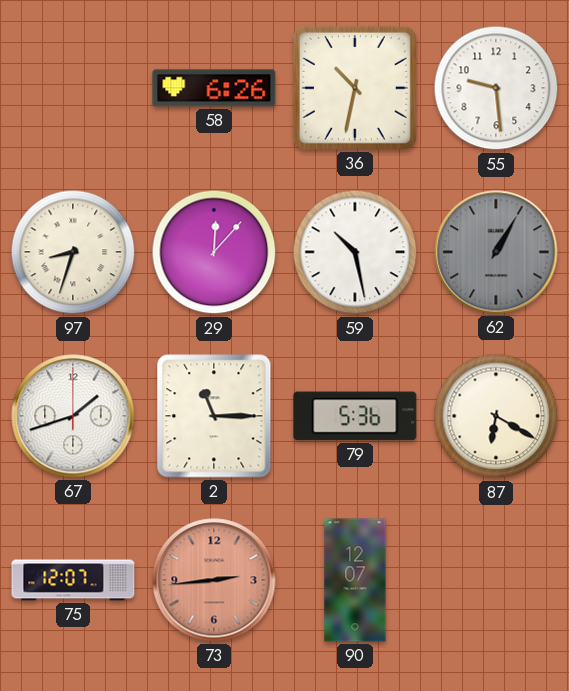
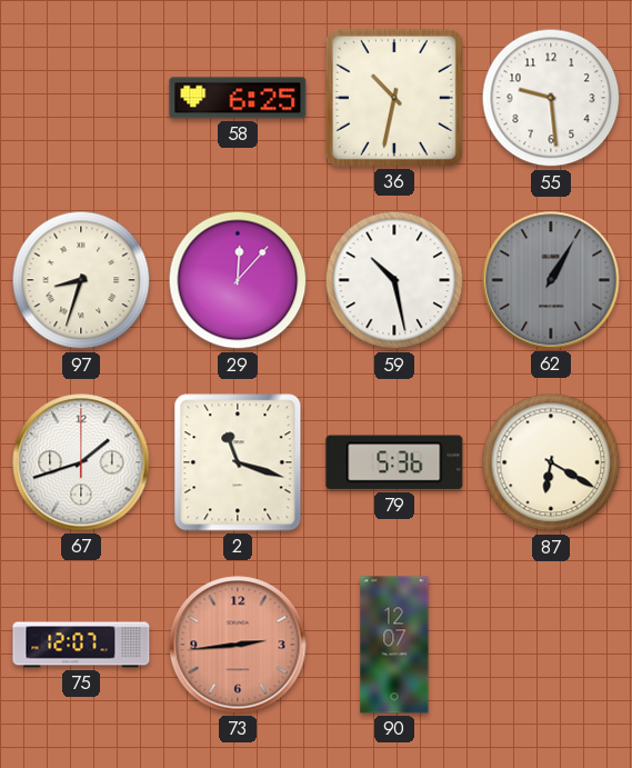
58: 6:26 -> 6:25
2: 11:15 -> 11:18
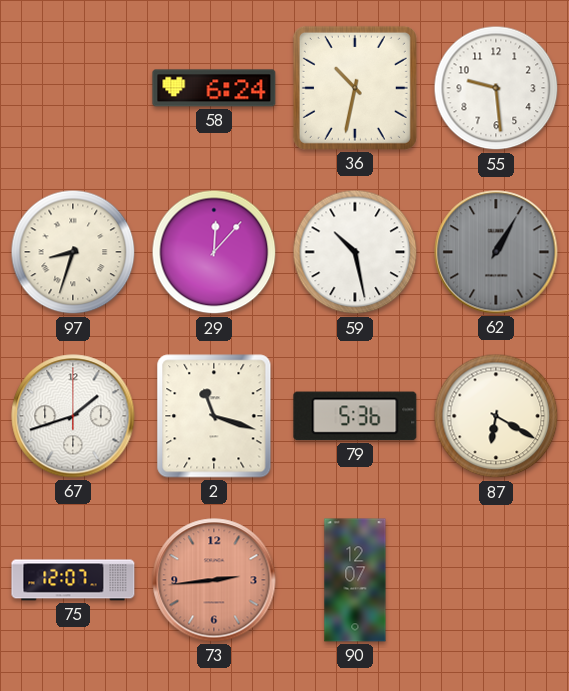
58: 6:25 -> 6:24
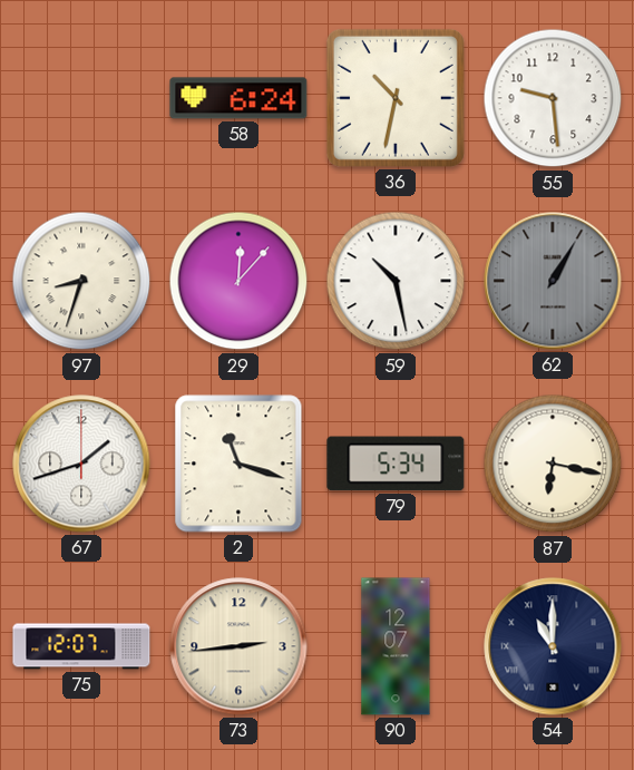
79: 5:36 -> 5:34
87: 6:20 -> 6:17
73 dial: salmon -> cream
54: none -> 11:00
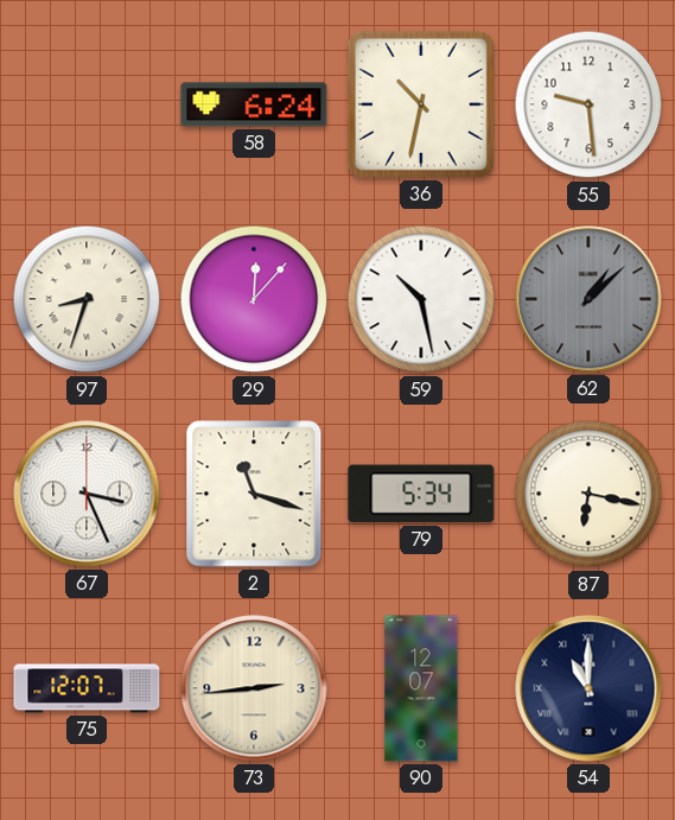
62: 1:05 -> 1:08
67: 1:42 -> 3:26
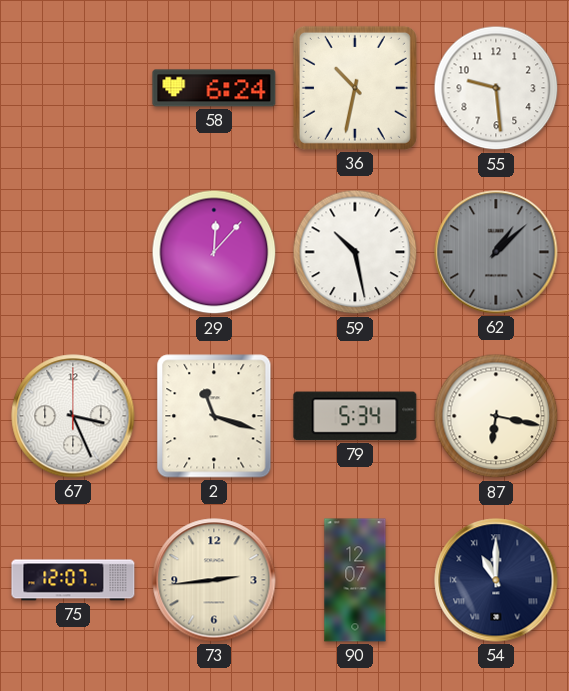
97: 8:33 -> none
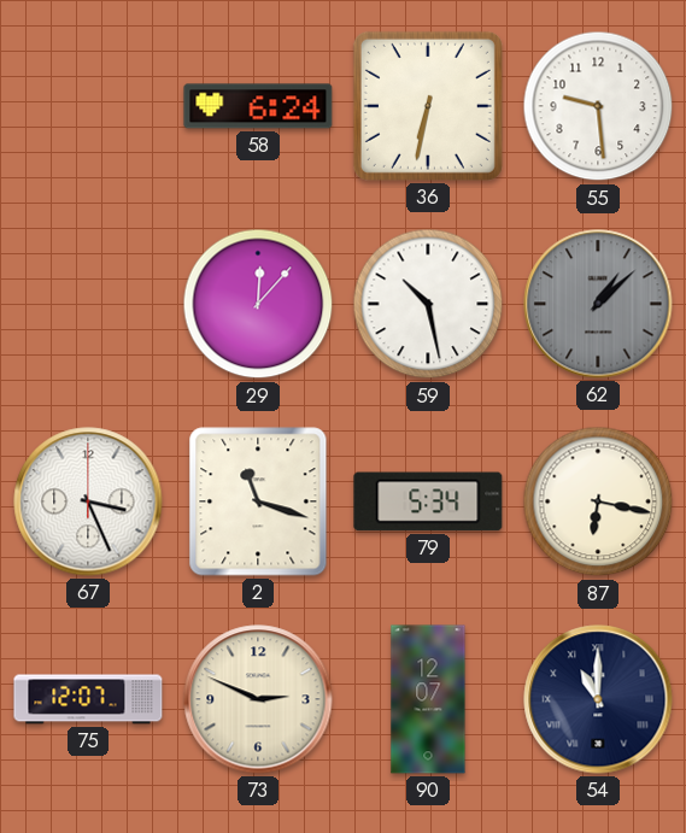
36: 10:32 -> 6:32
73: 2:44 -> 2:49
